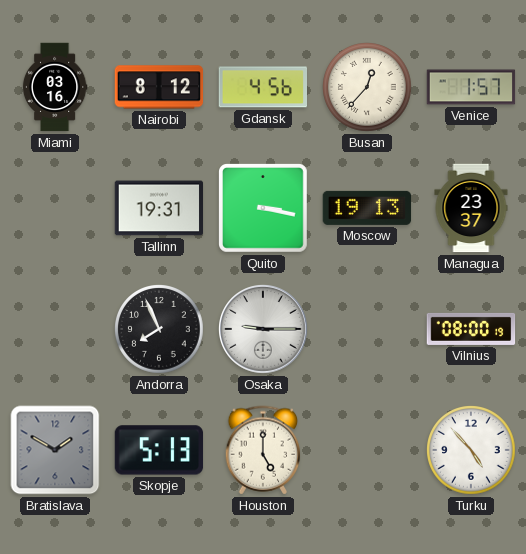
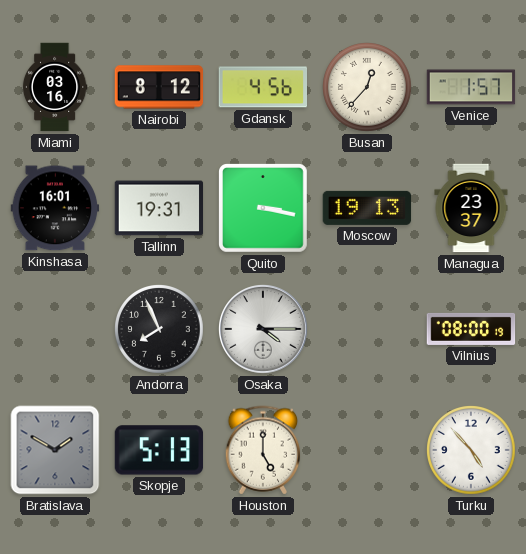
Kinshasa: none -> 16:01
Osaka: 9:15 -> 4:15
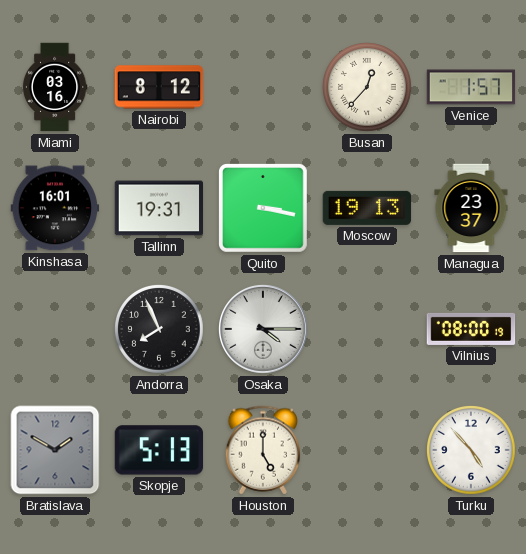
Gdansk: 4:56 -> none
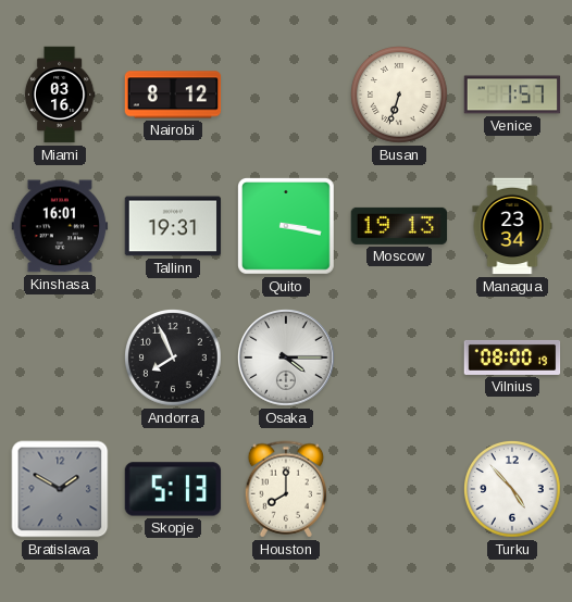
Busan: 12:37 -> 6:33
Managua: 23:37 -> 23:34
Houston: 5:00 -> 8:00
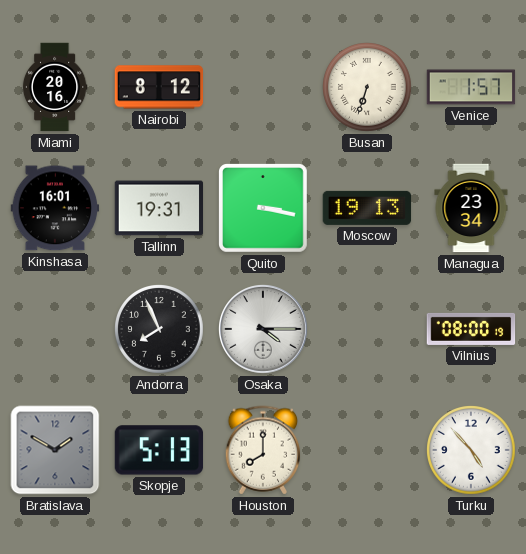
Miami: 03:16 -> 20:16
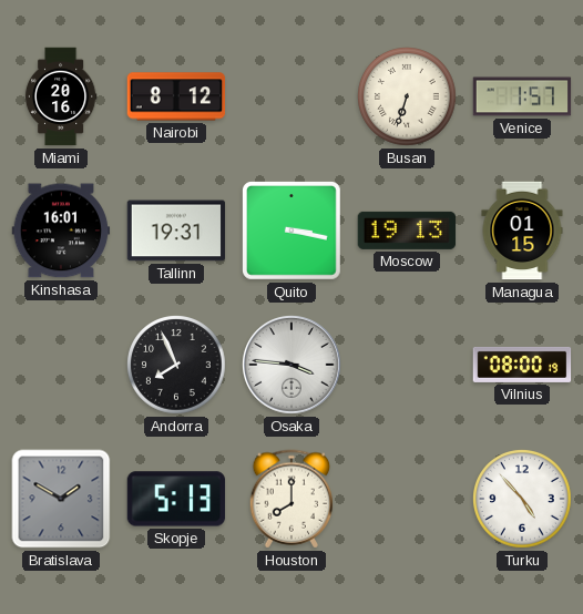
Managua: 23:34 -> 01:15
Osaka: 4:15 -> 3:46
